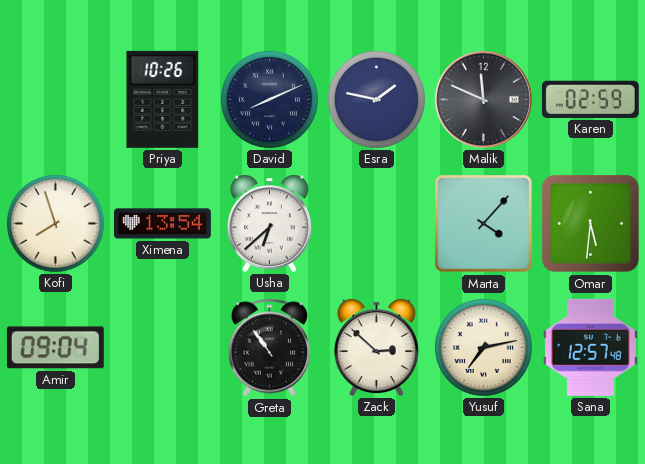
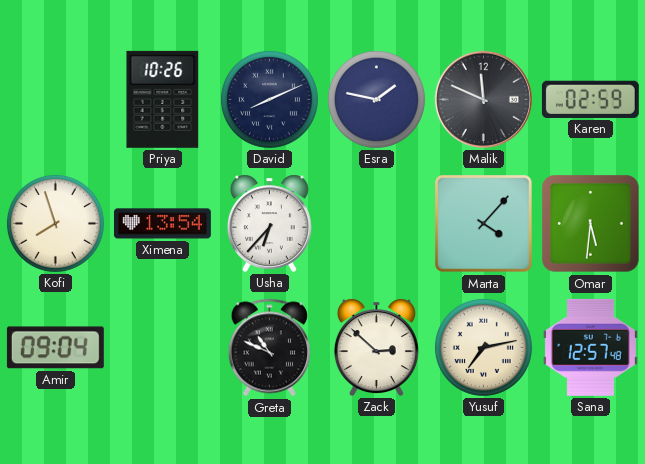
Usha: 6:38 -> 6:37
Greta: 10:54 -> 10:49
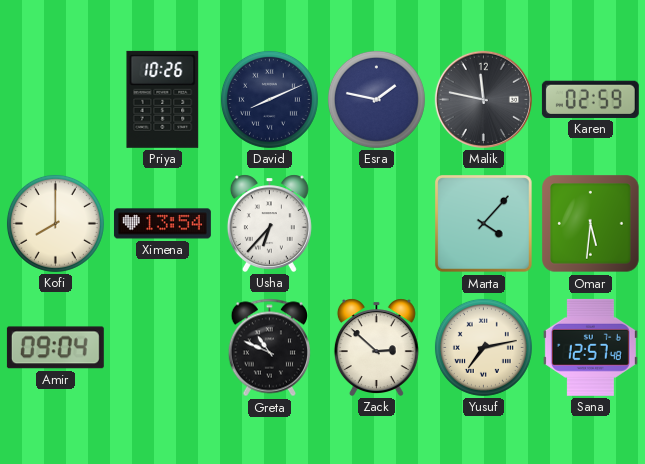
Malik: 11:49 -> 11:47
Kofi: 7:57 -> 8:00
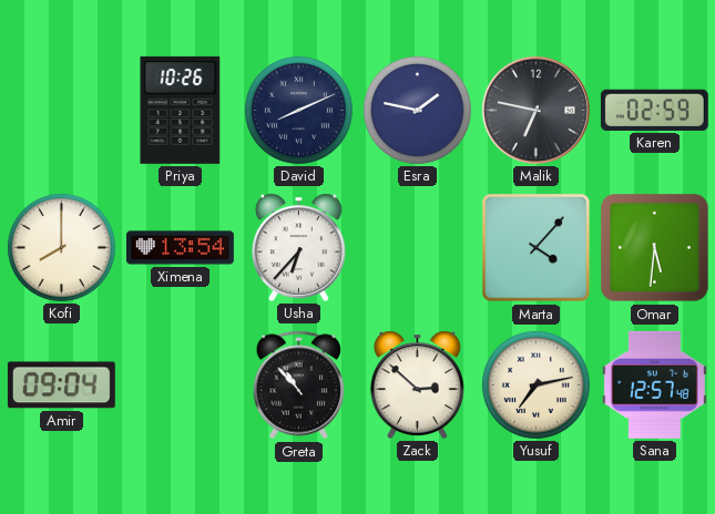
Malik: 11:47 -> 6:47
Greta: 10:49 -> 10:53
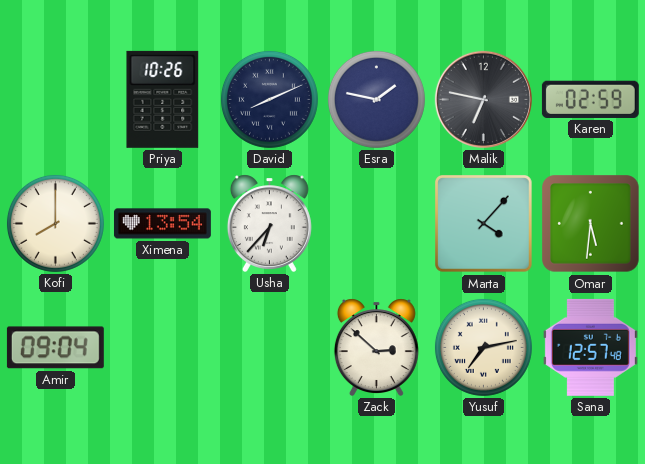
Greta: 10:53 -> none
